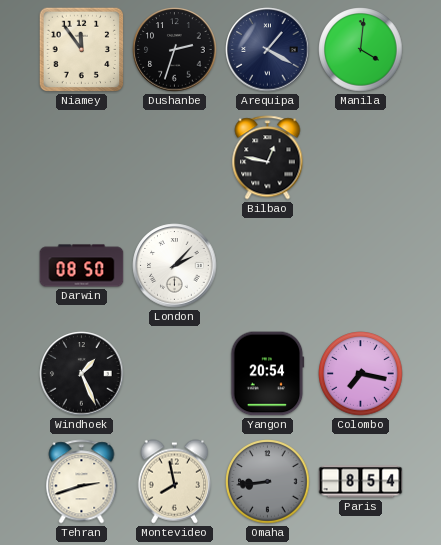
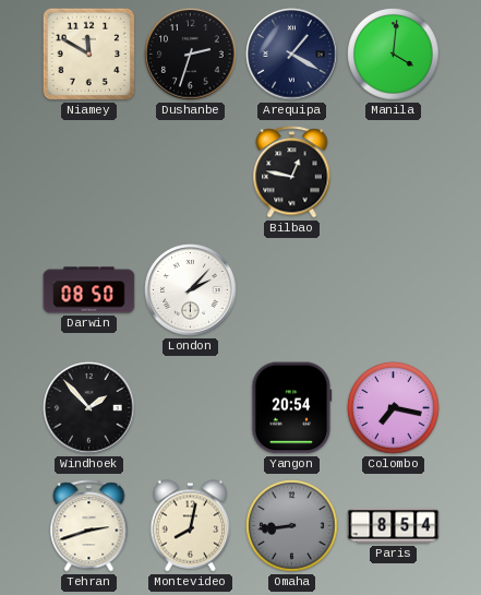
Niamey: 11:54 -> 11:50
Windhoek: 1:26 -> 1:53
Montevideo: 7:58 -> 8:02
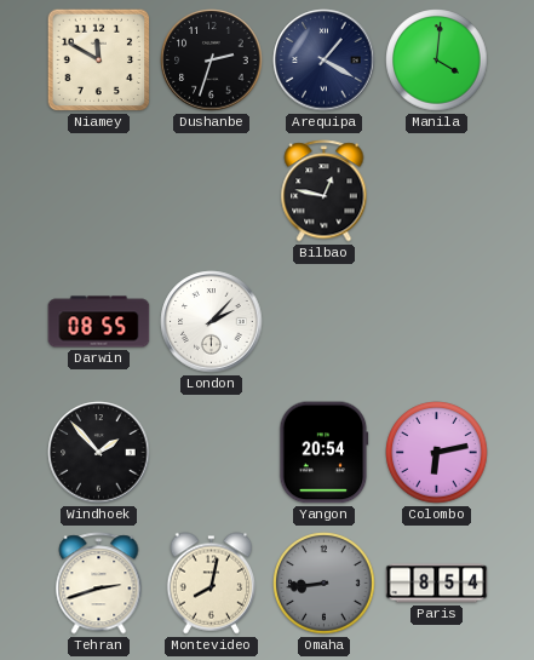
Darwin: 08:50 -> 08:55
Colombo: 7:17 -> 6:13
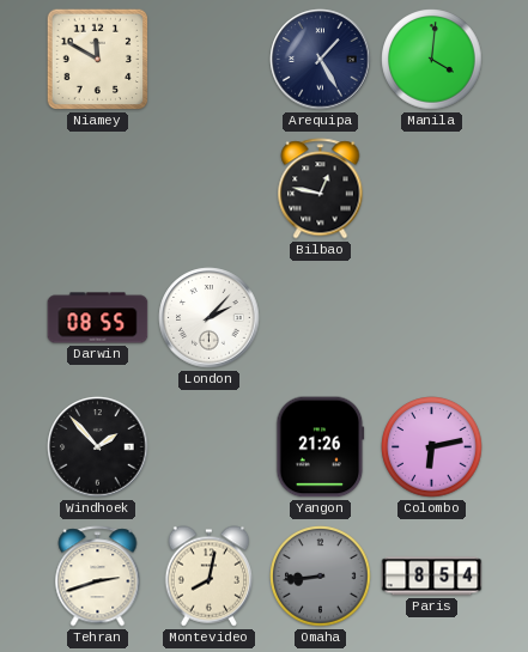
Dushanbe: 2:33 -> none
Arequipa: 1:20 -> 1:25
Yangon: 20:54 -> 21:26
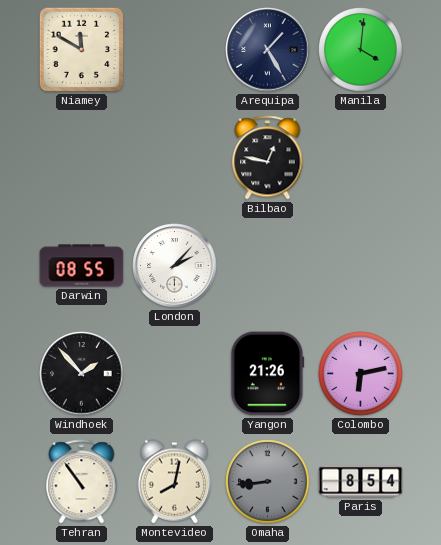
Tehran: 2:42 -> 10:54
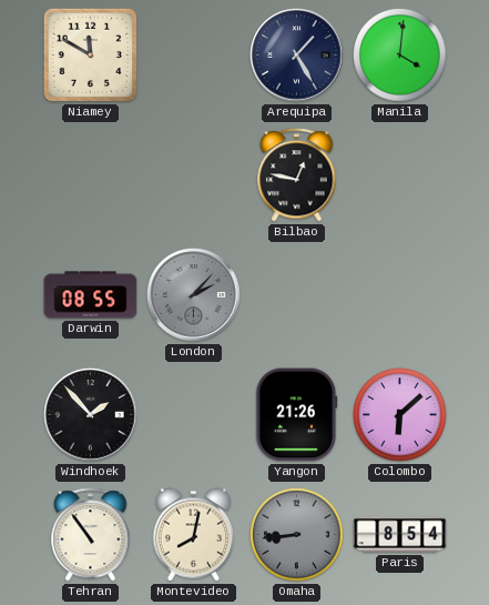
London dial: white -> grey
Colombo: 6:13 -> 6:08
